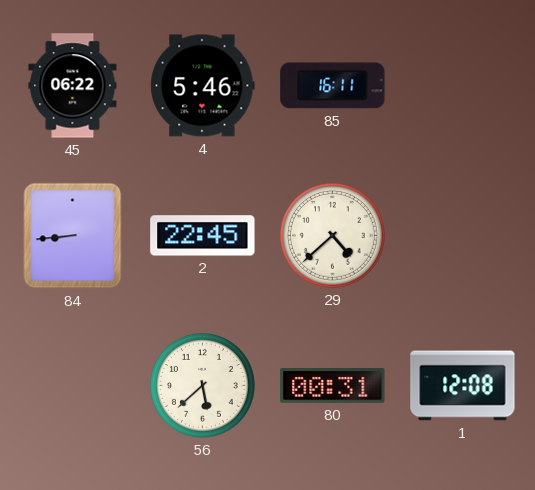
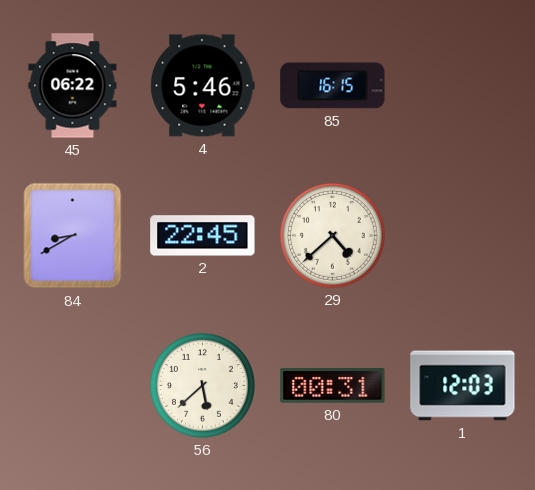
85: 16:11 -> 16:15
84: 8:44 -> 8:40
1: 12:08 -> 12:03
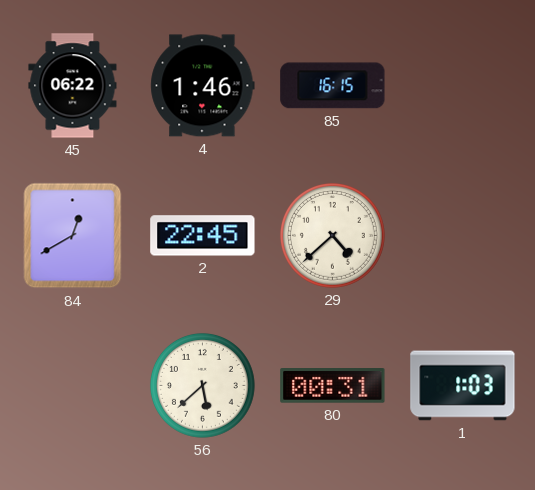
4: 5:46 -> 1:46
84: 8:40 -> 12:40
1: 12:03 -> 1:03
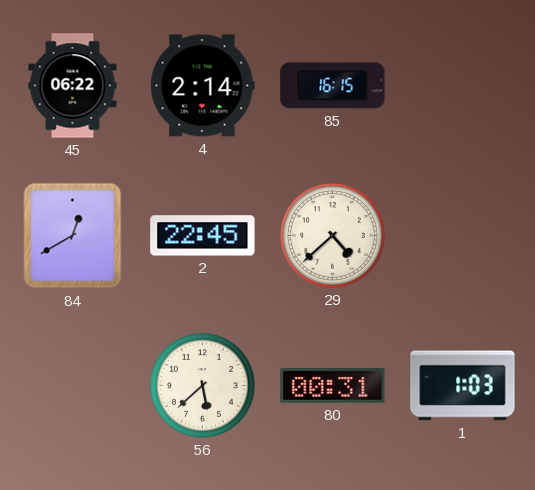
4: 1:46 -> 2:14
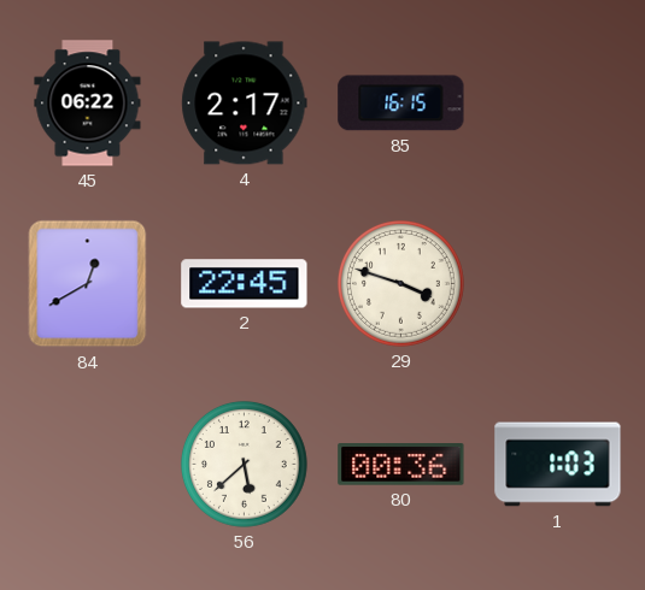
4: 2:14 -> 2:17
29: 4:38 -> 3:48
80: 00:31 -> 00:36
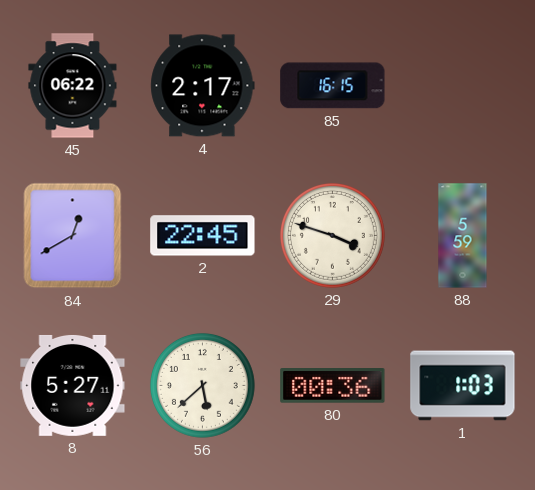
88: none -> 5:59
8: none -> 5:27
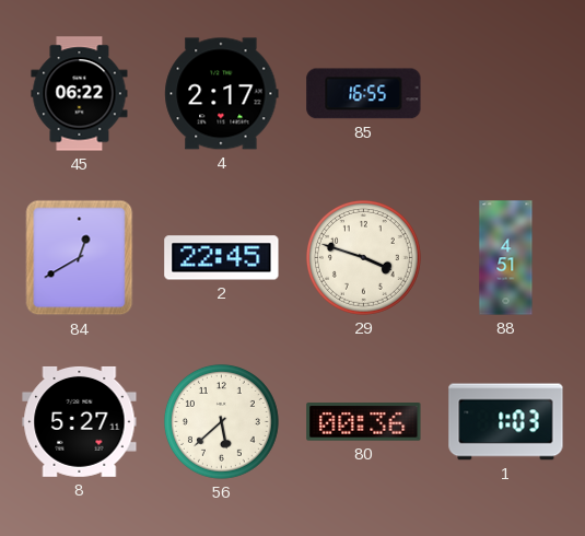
85: 16:15 -> 16:55
88: 5:59 -> 4:51
